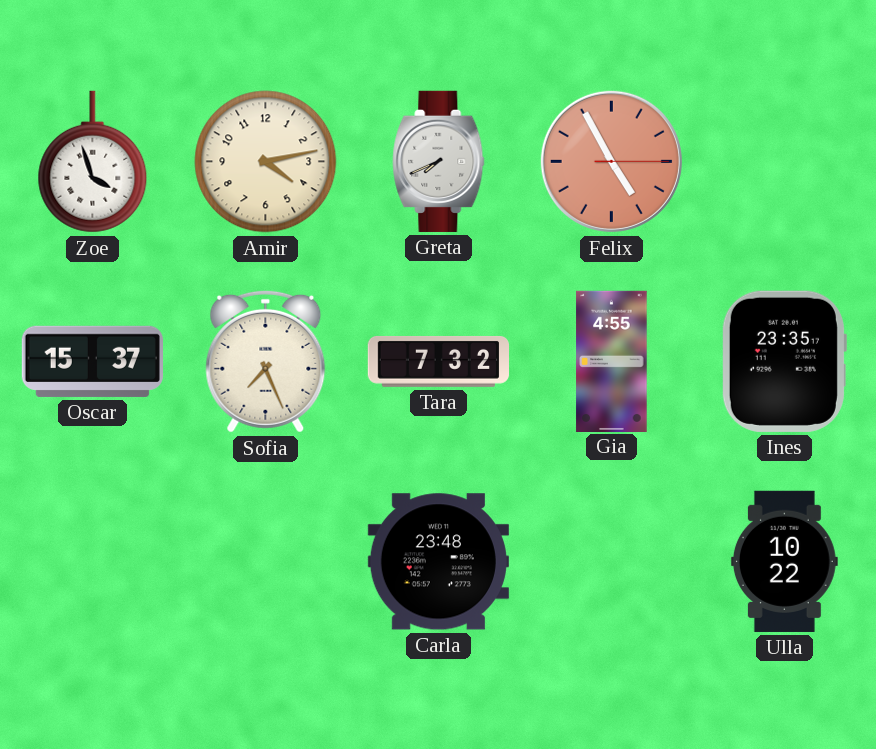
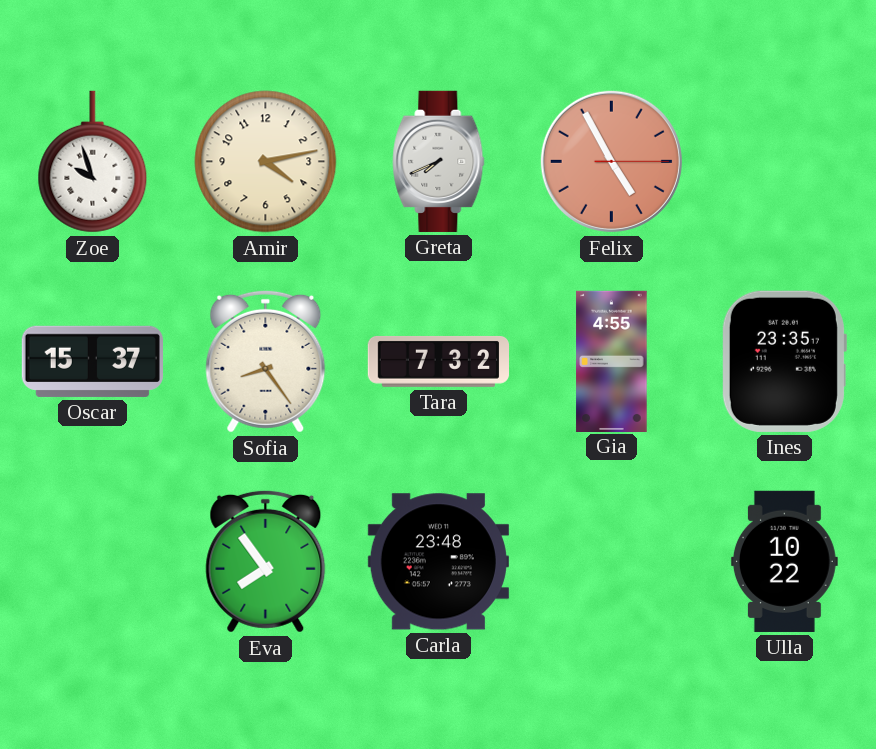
Zoe: 3:57 -> 9:57
Sofia: 7:26 -> 8:24
Eva: none -> 7:54
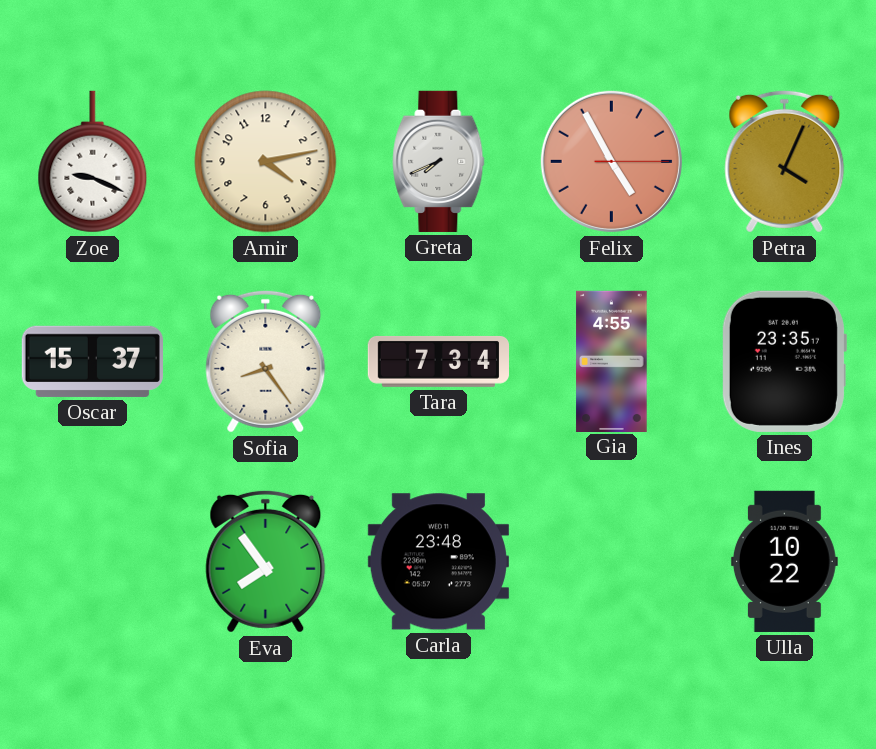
Zoe: 9:57 -> 9:19
Petra: none -> 4:04
Tara: 7:32 -> 7:34
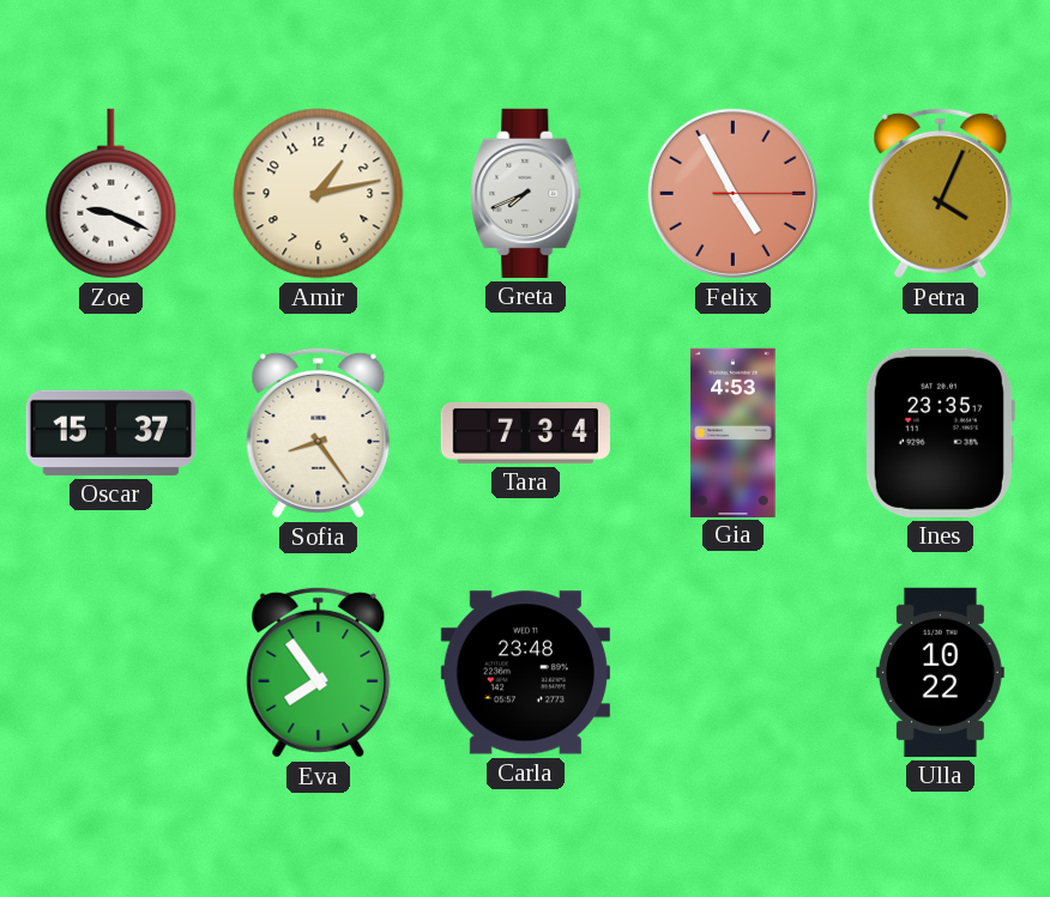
Amir: 4:13 -> 1:13
Gia: 4:55 -> 4:53
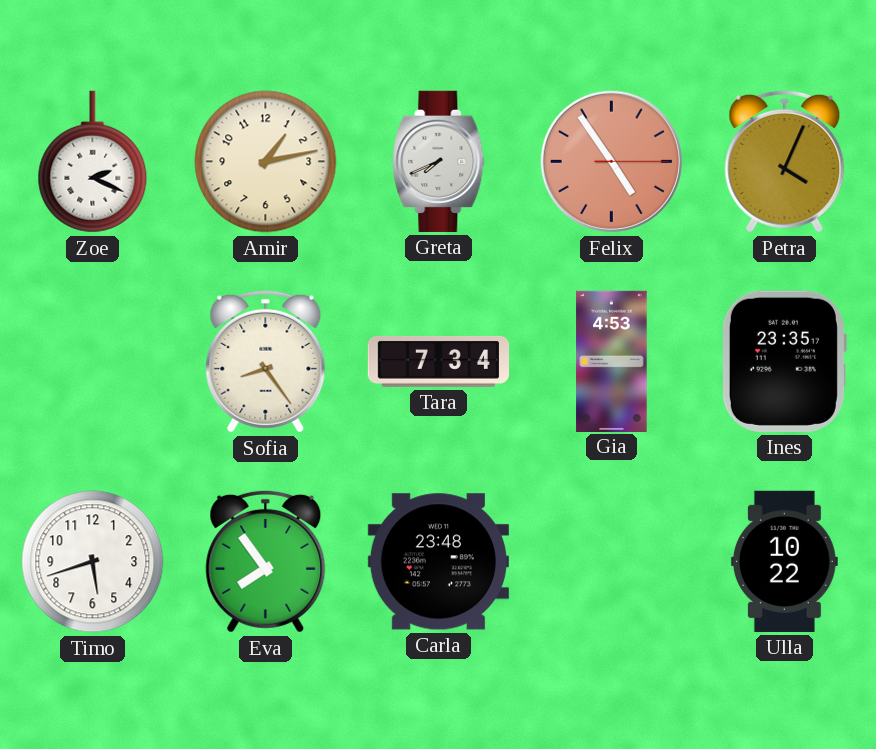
Zoe: 9:19 -> 2:19
Felix: 4:55 -> 4:54
Oscar: 15:37 -> none
Timo: none -> 5:42
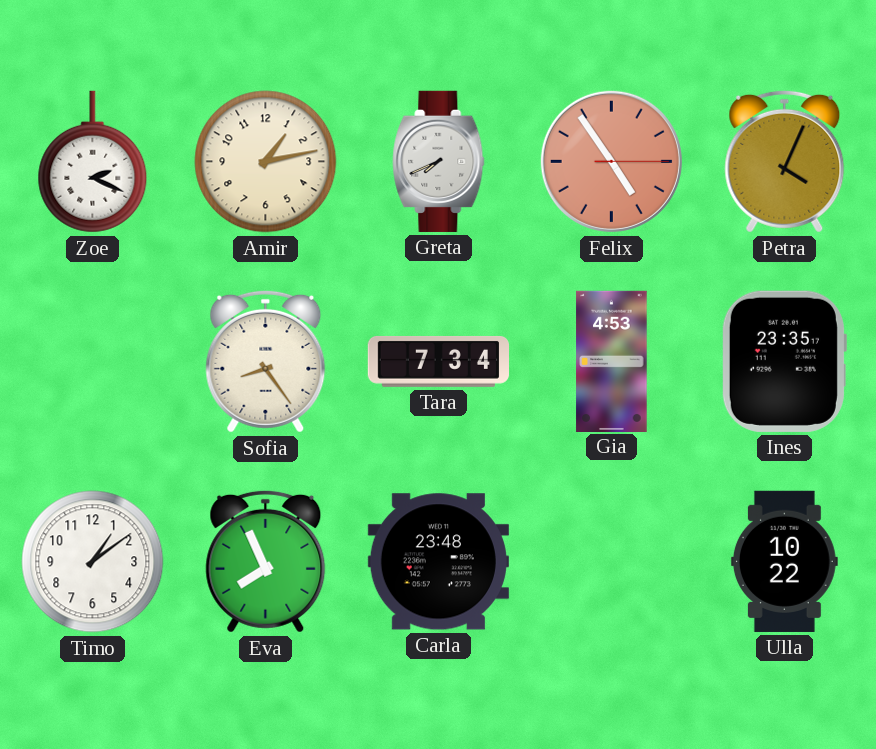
Timo: 5:42 -> 1:09
Eva: 7:54 -> 7:56
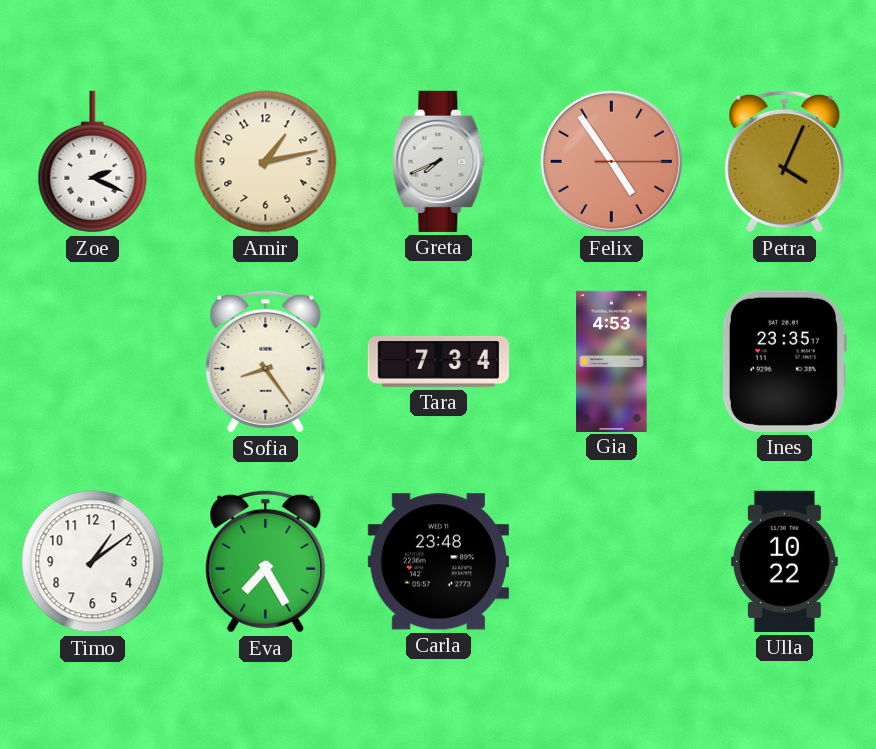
Eva: 7:56 -> 7:25
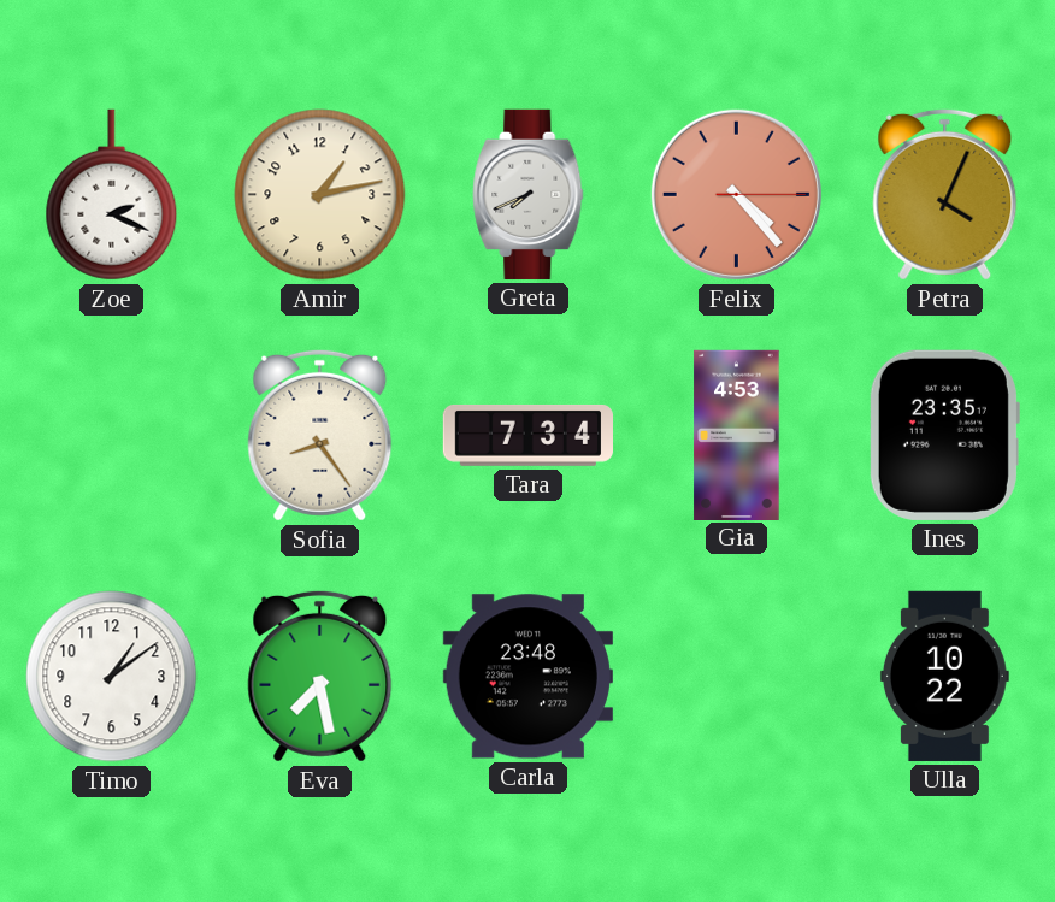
Felix: 4:54 -> 4:23
Eva: 7:25 -> 7:28
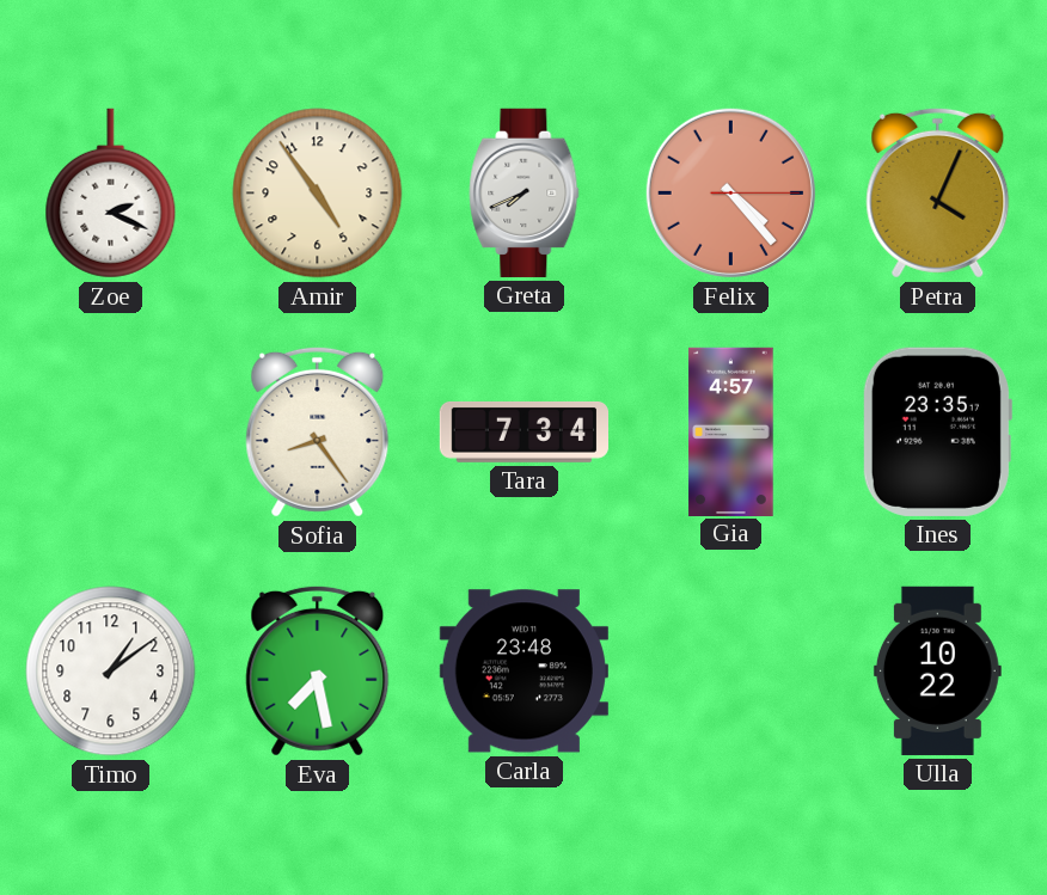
Amir: 1:13 -> 4:54
Gia: 4:53 -> 4:57
